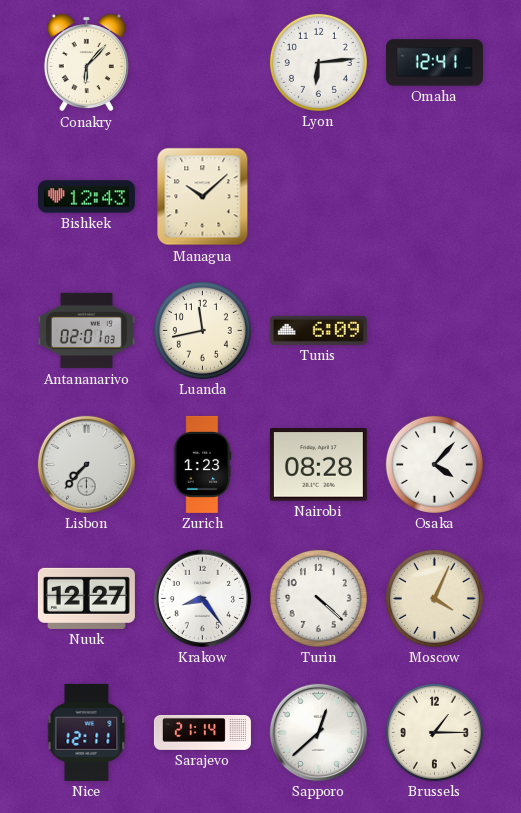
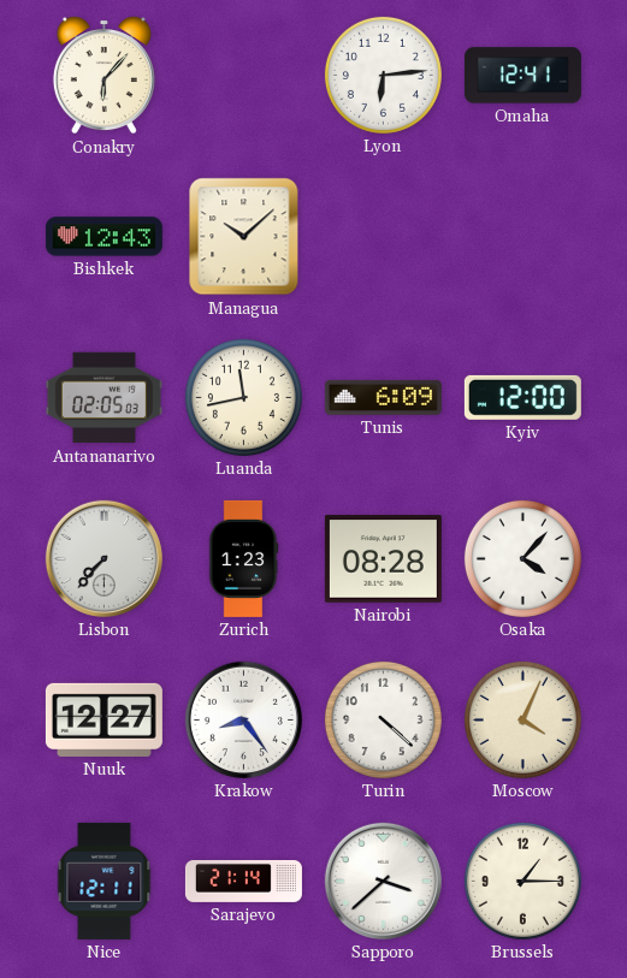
Antananarivo: 02:01 -> 02:05
Kyiv: none -> 12:00
Sapporo: 12:38 -> 3:38
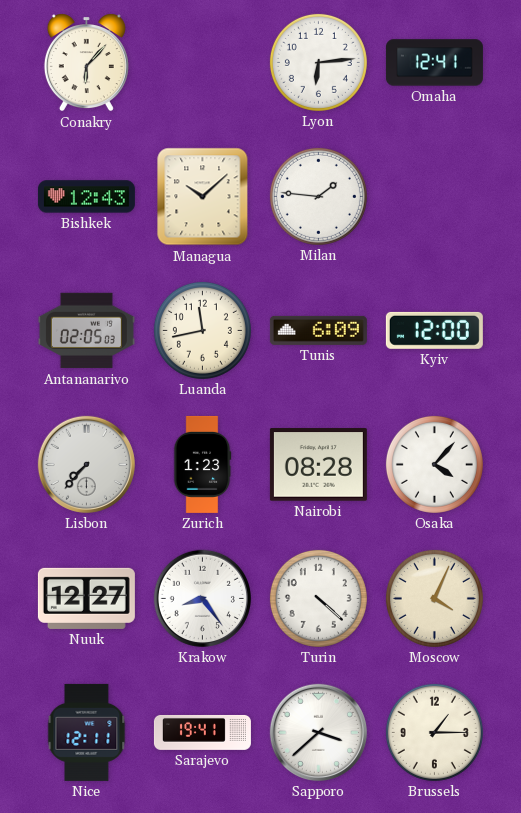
Milan: none -> 1:46
Sarajevo: 21:14 -> 19:41
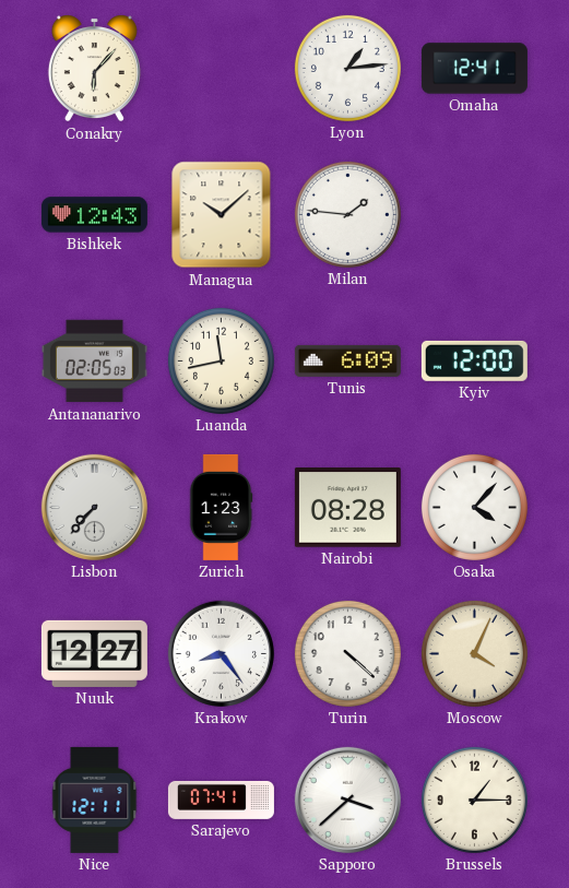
Lyon: 6:14 -> 1:14
Sarajevo: 19:41 -> 07:41
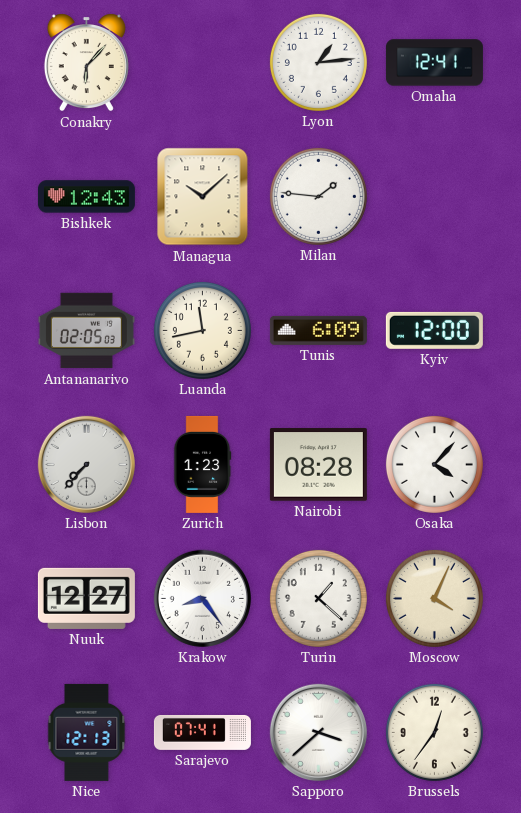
Turin: 4:22 -> 1:22
Nice: 12:11 -> 12:13
Brussels: 1:15 -> 12:36
